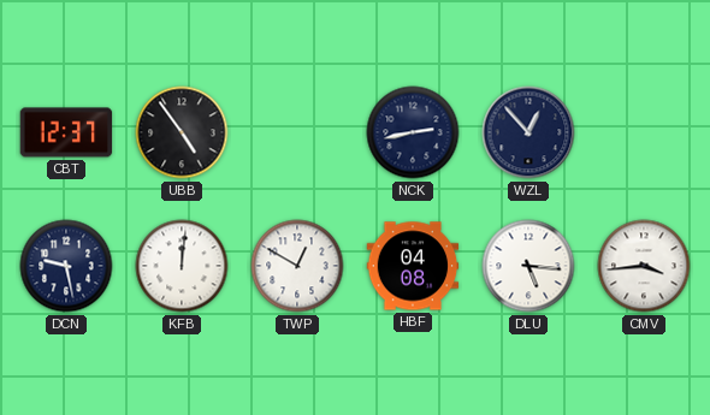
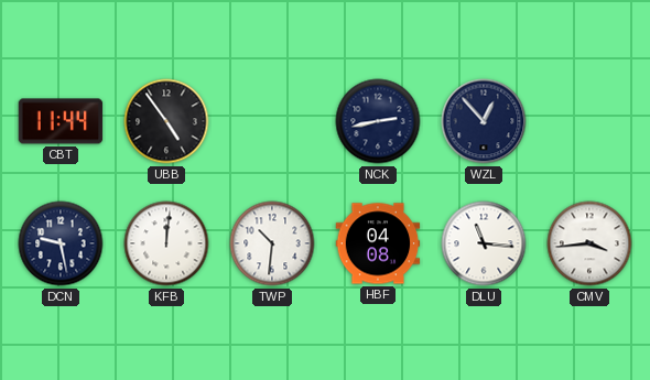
CBT: 12:37 -> 11:44
TWP: 12:50 -> 10:31
DLU: 5:16 -> 11:16
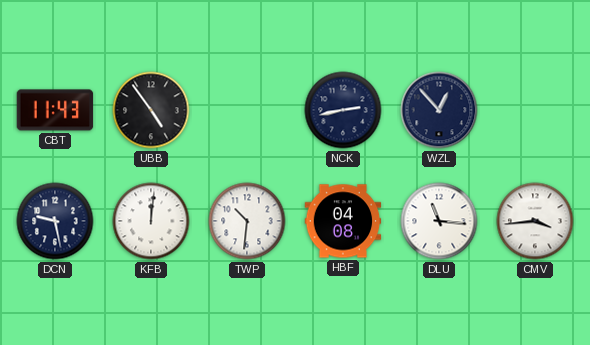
CBT: 11:44 -> 11:43
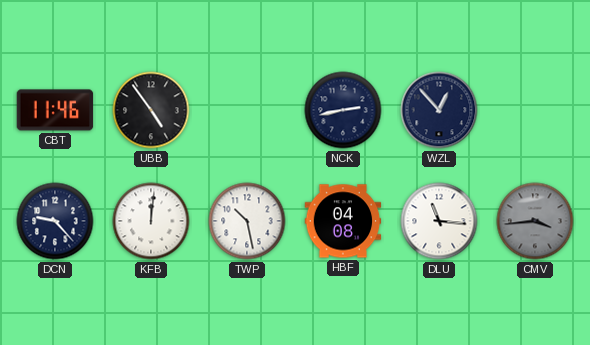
CBT: 11:43 -> 11:46
DCN: 9:28 -> 9:23
TWP: 10:31 -> 10:28
CMV dial: white -> grey
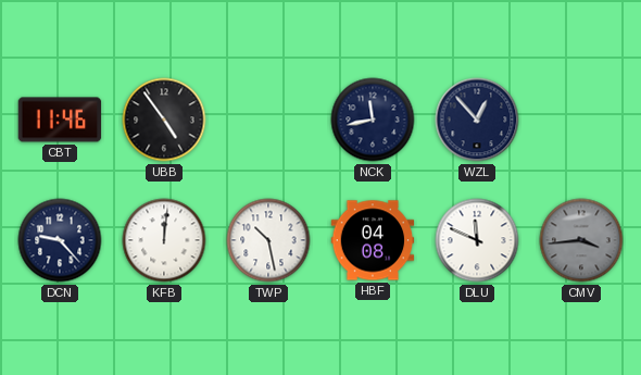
NCK: 2:43 -> 11:43
DLU: 11:16 -> 11:49
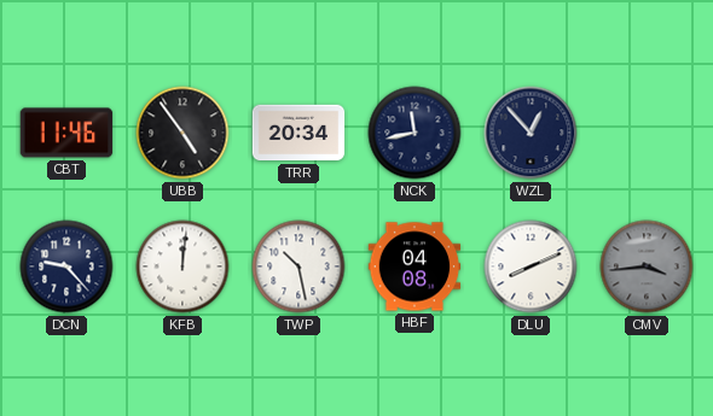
TRR: none -> 20:34
DLU: 11:49 -> 8:11
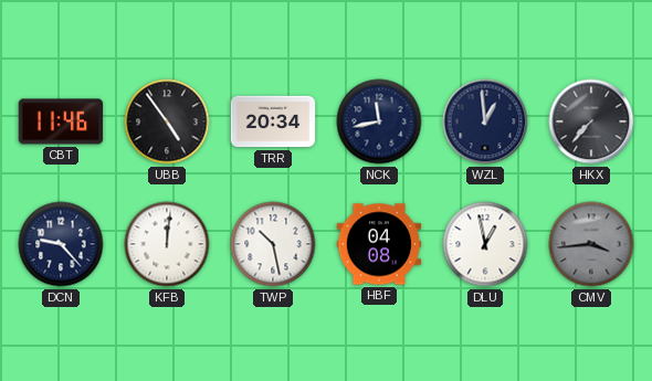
WZL: 12:53 -> 12:59
HKX: none -> 7:37
DLU: 8:11 -> 12:58
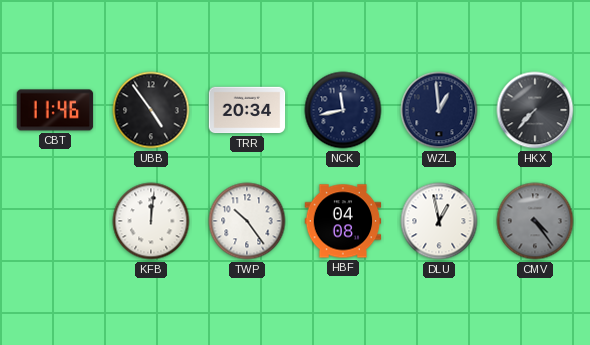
DCN: 9:23 -> none
TWP: 10:28 -> 10:24
CMV: 3:44 -> 4:24
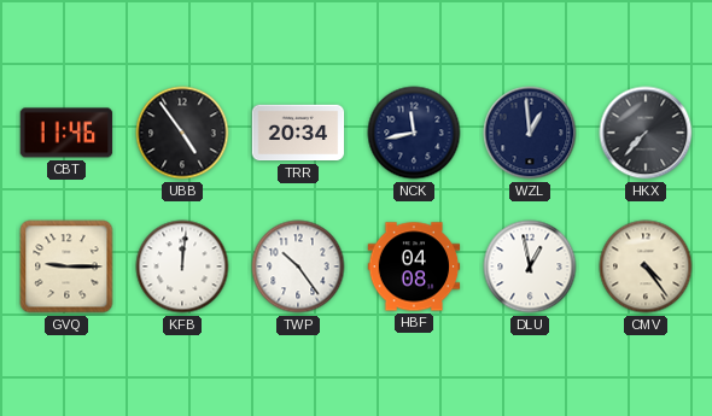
GVQ: none -> 9:15
CMV dial: grey -> cream
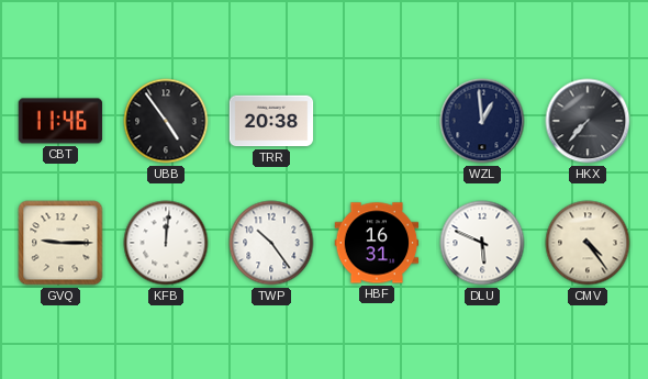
TRR: 20:34 -> 20:38
NCK: 11:43 -> none
HBF: 04:08 -> 16:31
DLU: 12:58 -> 5:49
